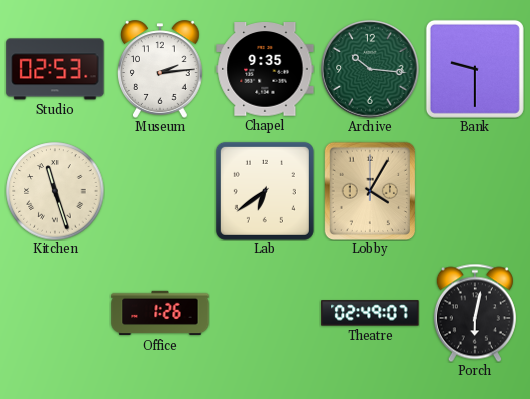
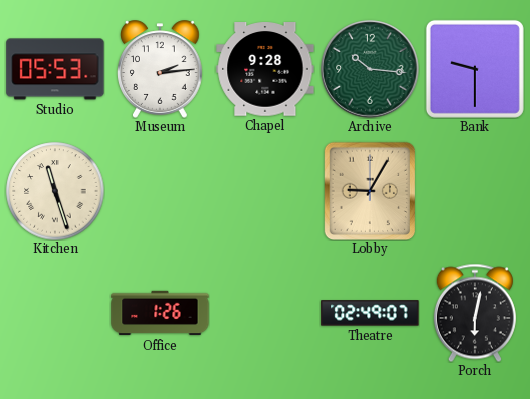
Studio: 02:53 -> 05:53
Chapel: 9:35 -> 9:28
Lab: 6:39 -> none
Lobby: 4:05 -> 9:05
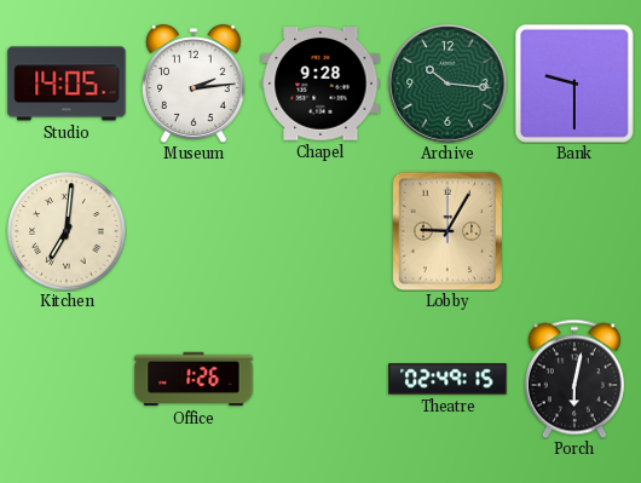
Studio: 05:53 -> 14:05
Kitchen: 11:27 -> 7:01
Theatre: 02:49:07 -> 02:49:15
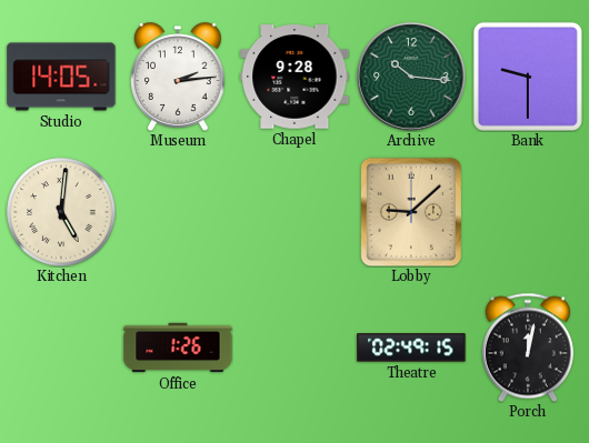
Kitchen: 7:01 -> 5:01
Lobby: 9:05 -> 9:08
Porch: 6:02 -> 12:02
